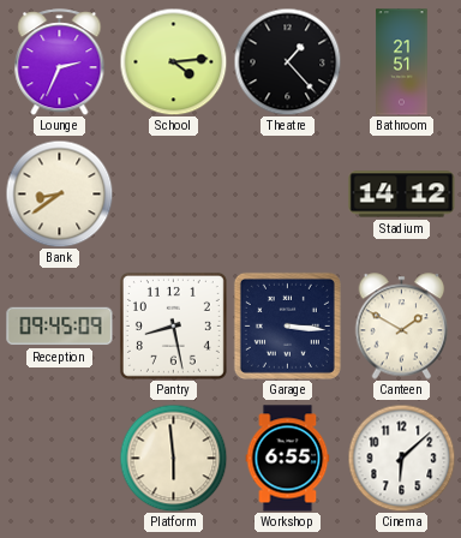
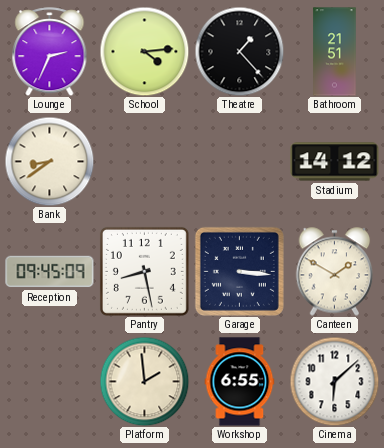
Platform: 5:59 -> 1:59
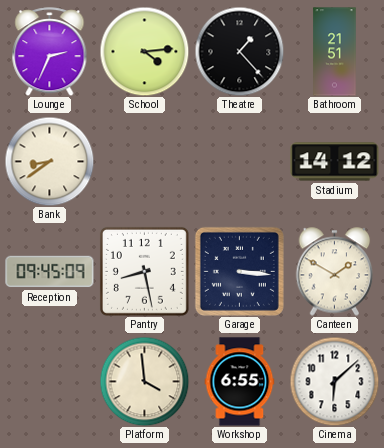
Platform: 1:59 -> 3:59
